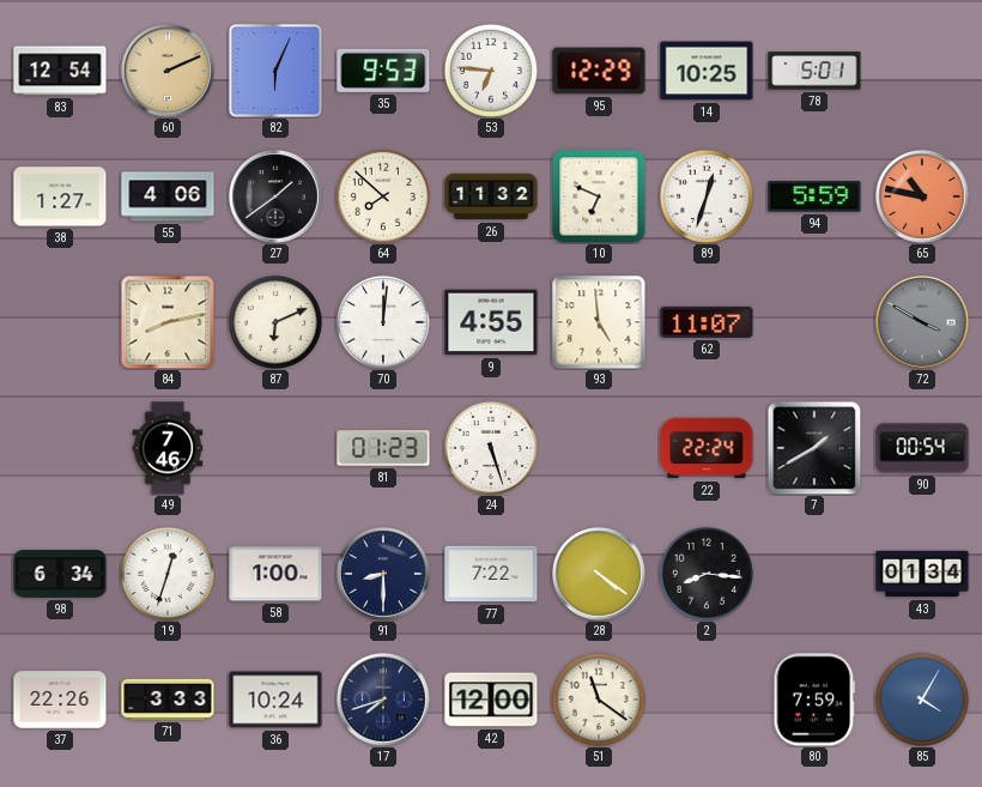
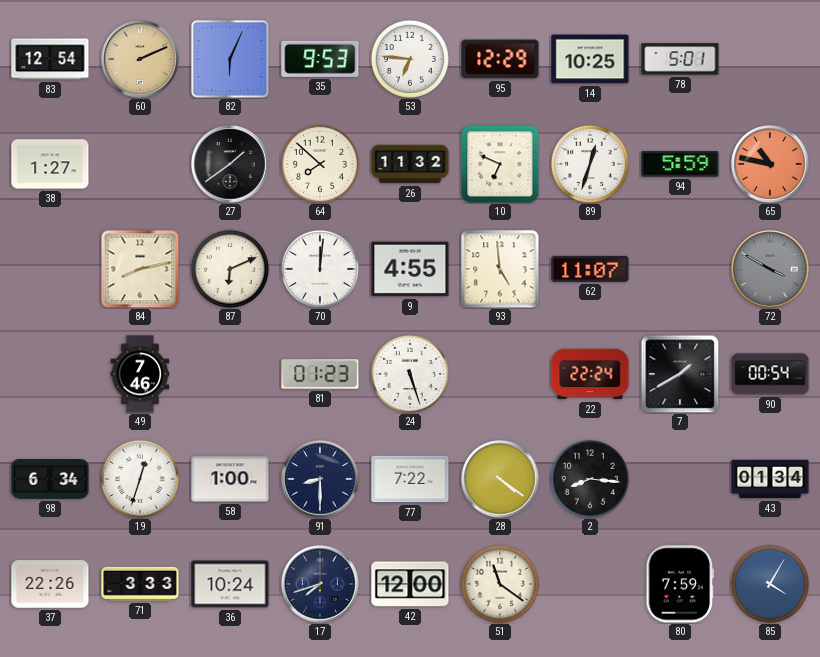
55: 4:06 -> none
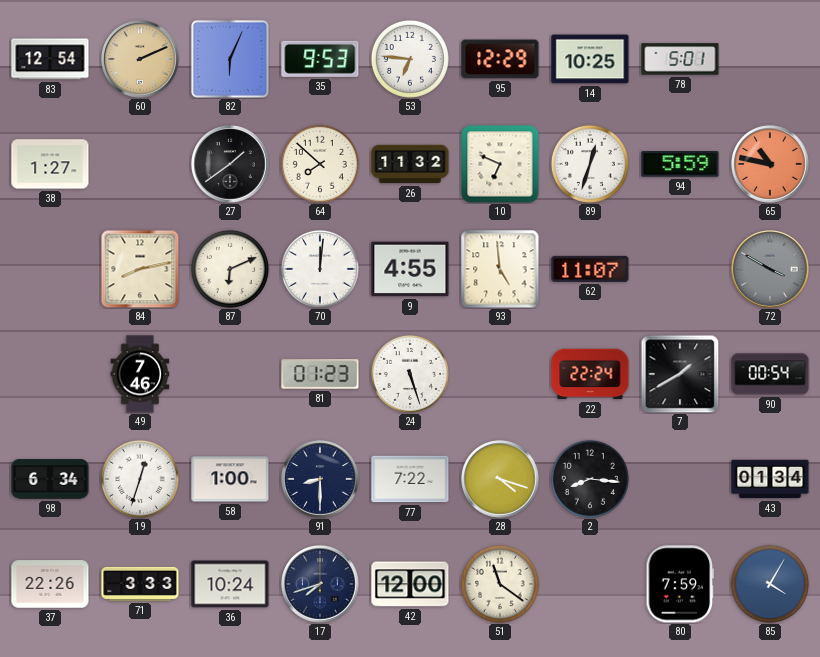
28: 4:21 -> 4:18
